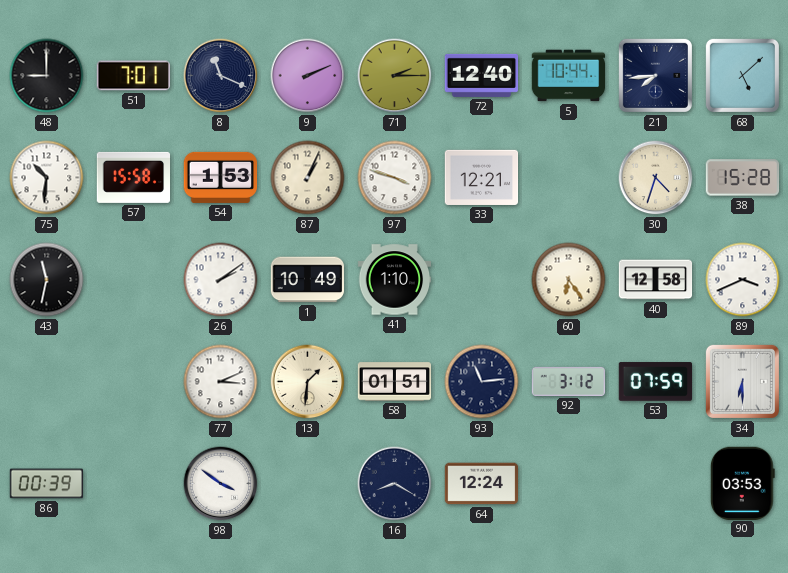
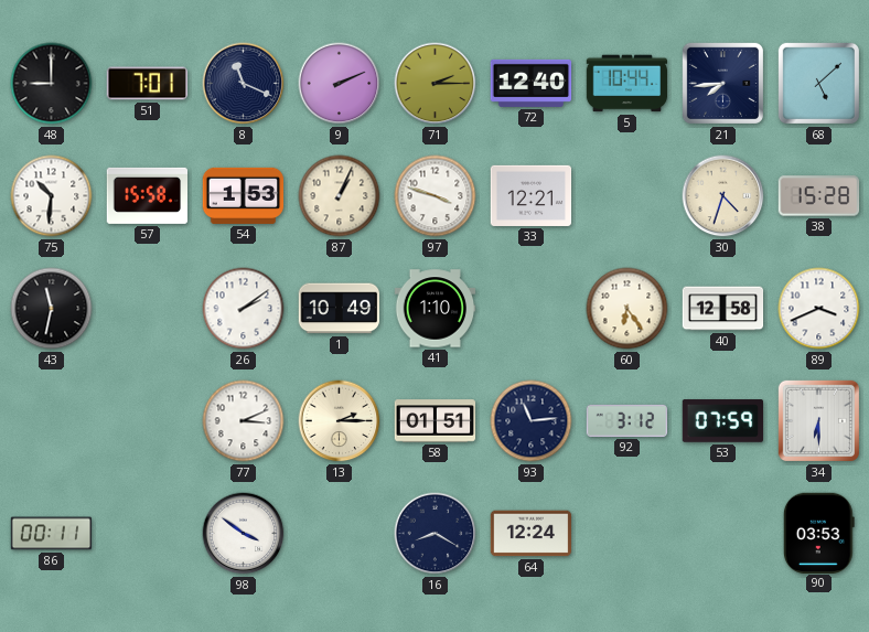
13: 1:31 -> 2:15
86: 00:39 -> 00:11
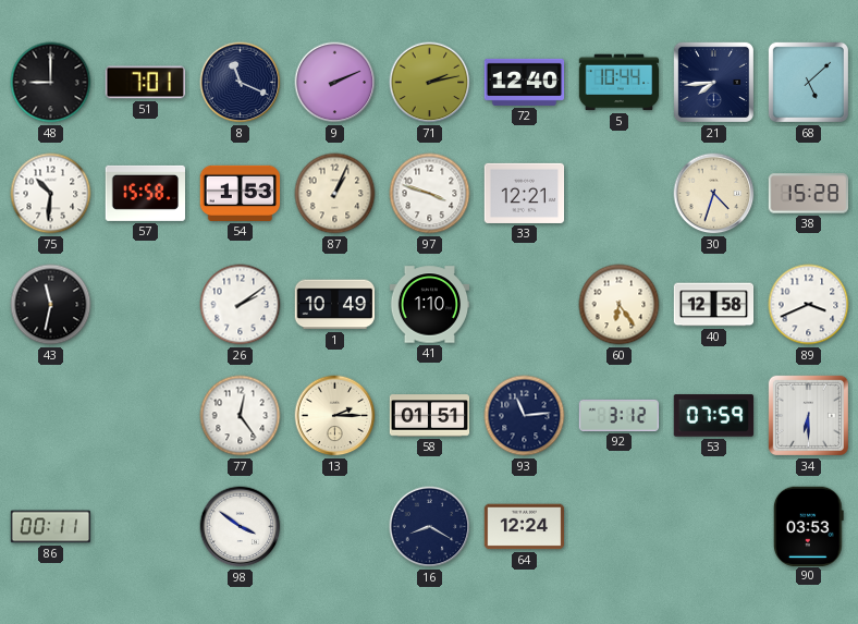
71: 2:15 -> 2:13
77: 3:11 -> 12:24
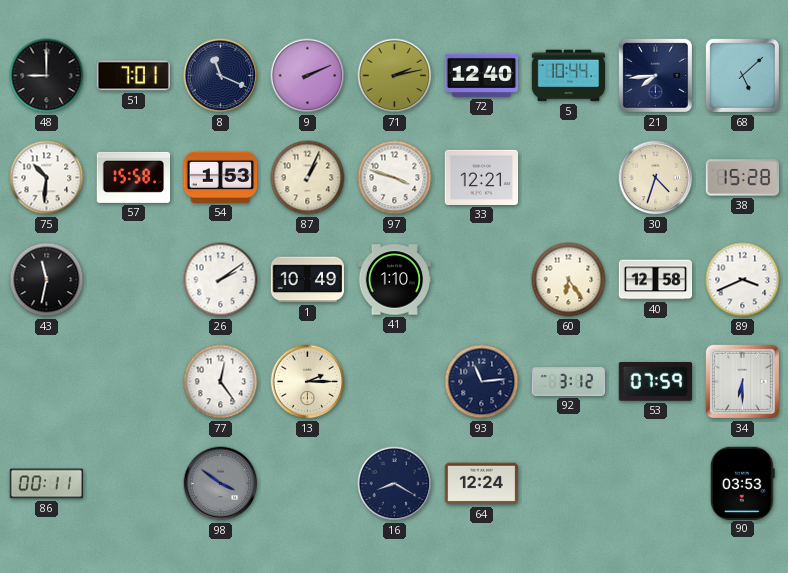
58: 01:51 -> none
98 dial: white -> grey
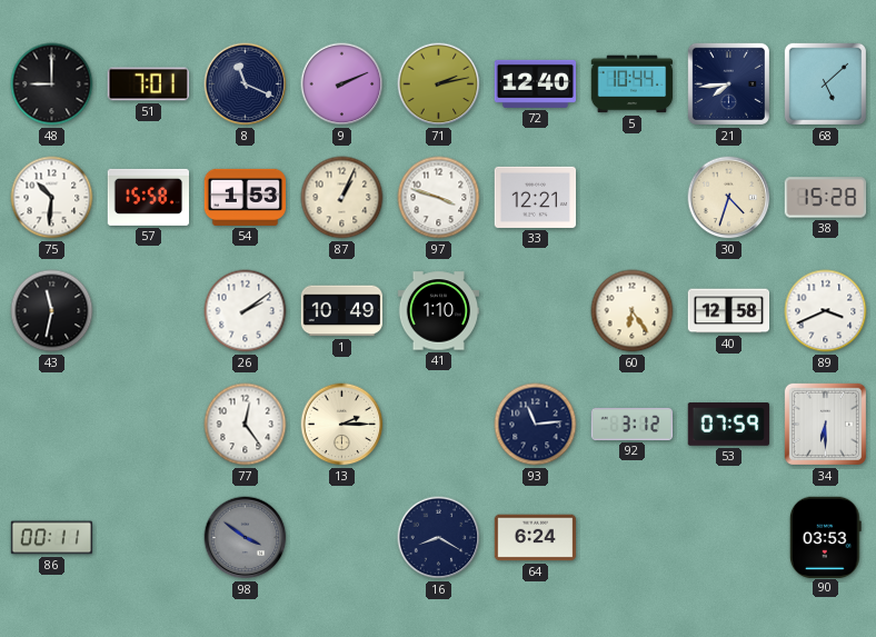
64: 12:24 -> 6:24
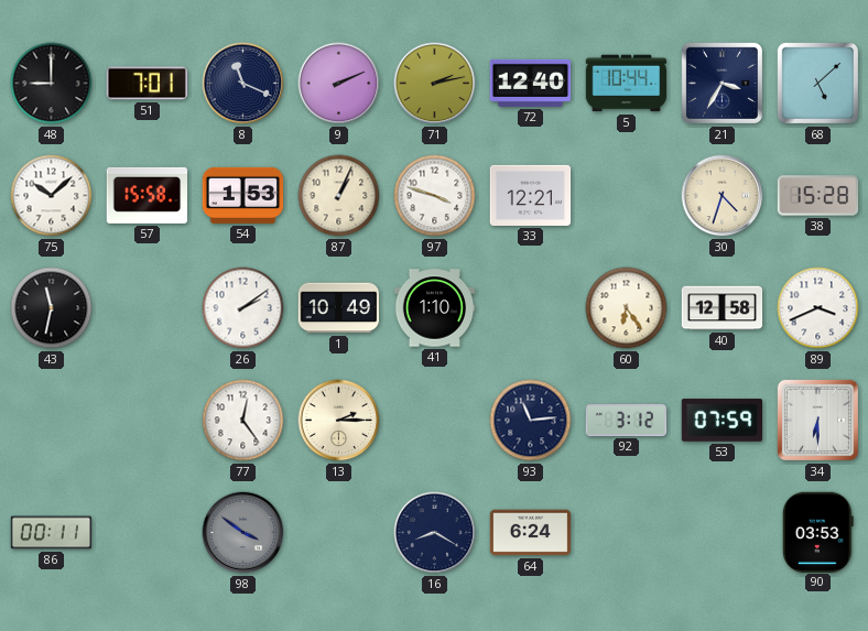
21: 7:44 -> 3:35
75: 10:31 -> 10:08
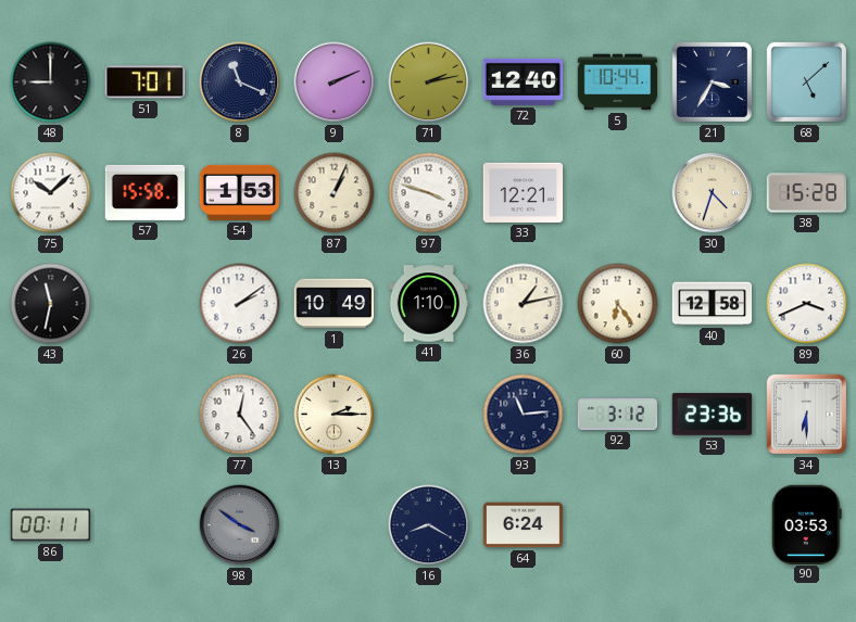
36: none -> 1:13
53: 07:59 -> 23:36
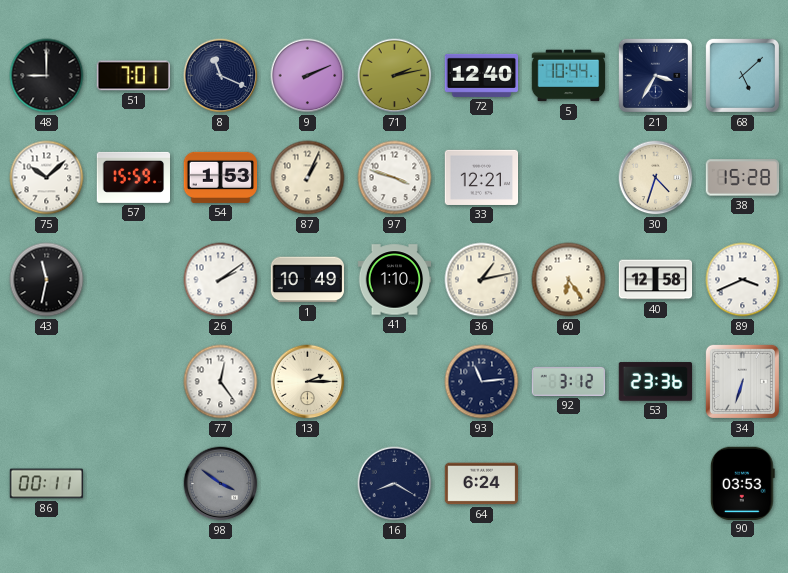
57: 15:58 -> 15:59
34: 6:30 -> 6:33
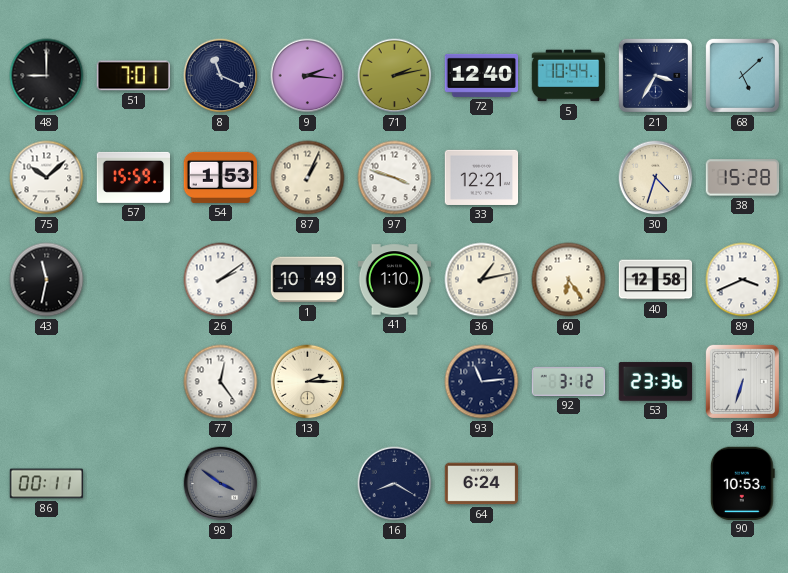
9: 2:11 -> 2:16
90: 03:53 -> 10:53
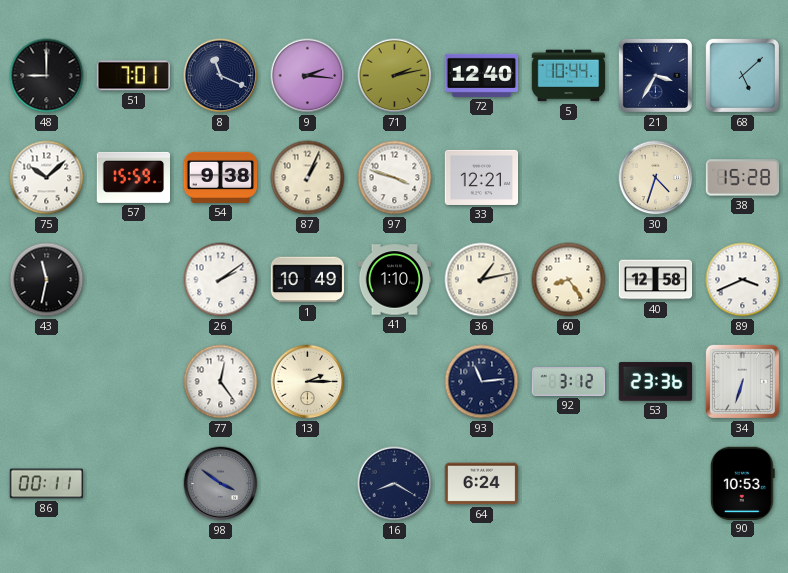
54: 1:53 -> 9:38
60: 6:24 -> 8:24
